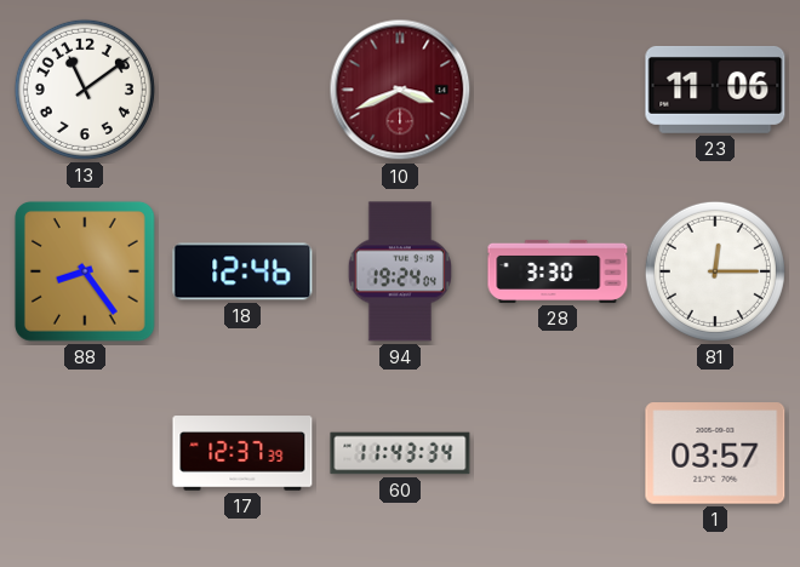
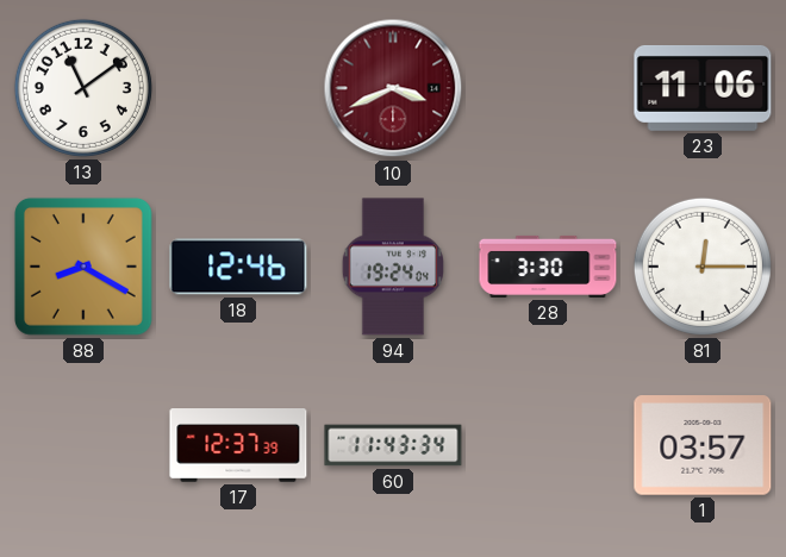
88: 8:24 -> 8:20
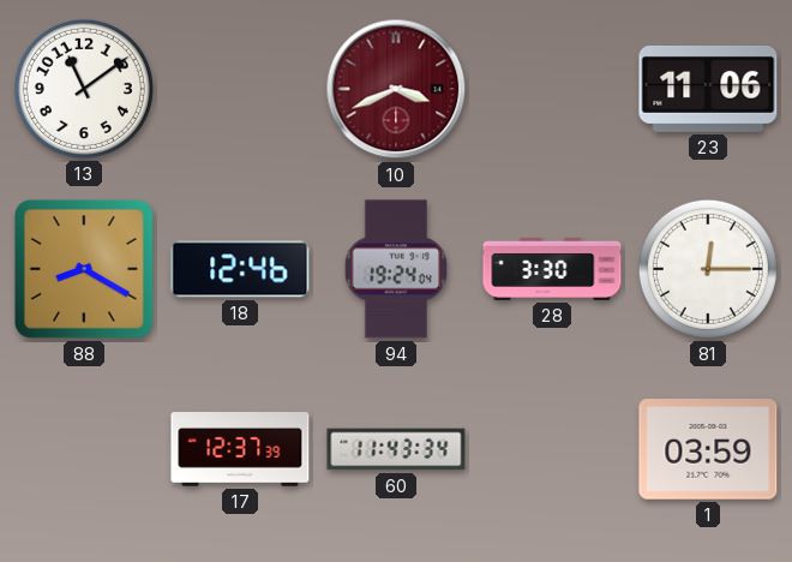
1: 03:57 -> 03:59
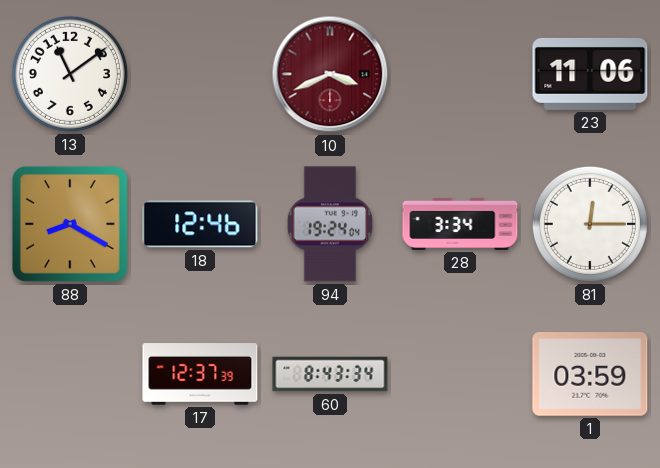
28: 3:30 -> 3:34
60: 11:43 -> 8:43
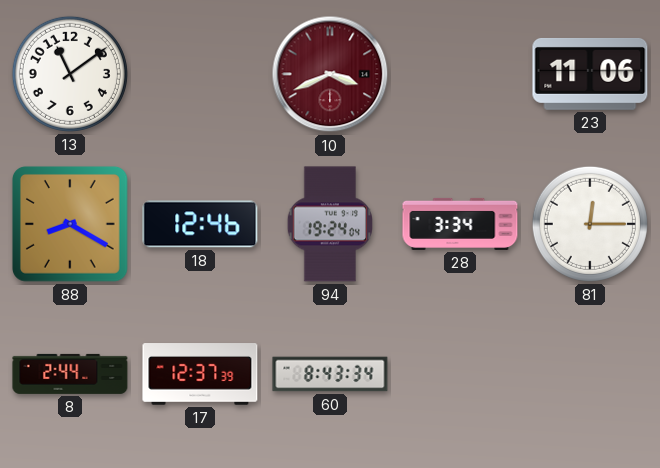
8: none -> 2:44
1: 03:59 -> none
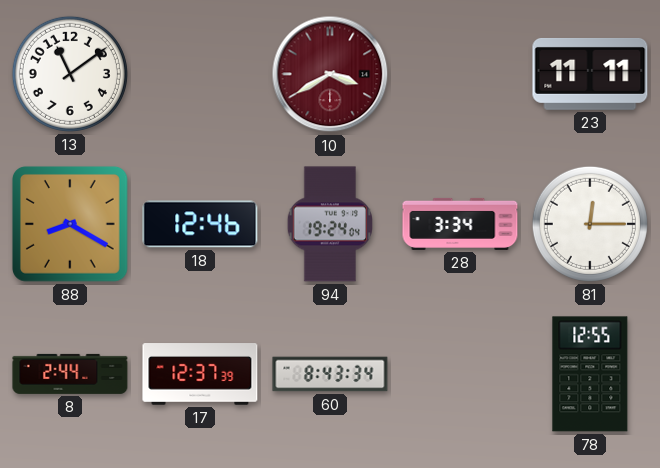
10: 3:41 -> 3:40
23: 11:06 -> 11:11
78: none -> 12:55
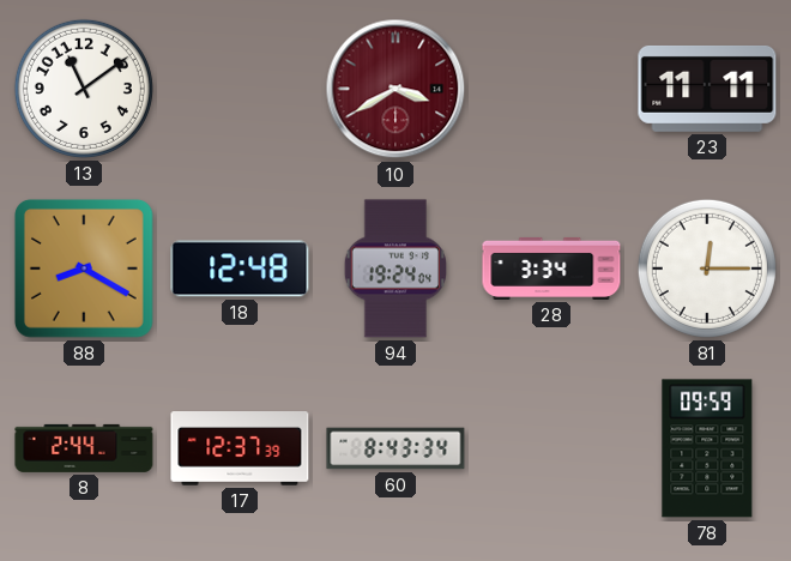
18: 12:46 -> 12:48
78: 12:55 -> 09:59
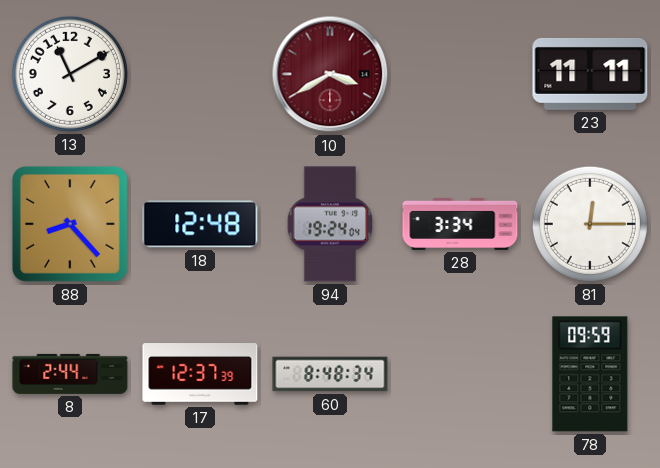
13: 11:09 -> 11:10
88: 8:20 -> 8:23
60: 8:43 -> 8:48
